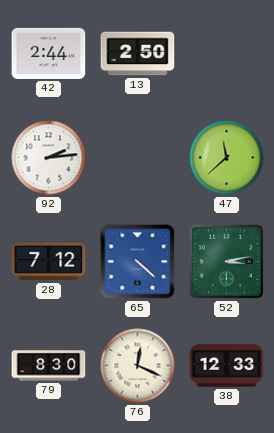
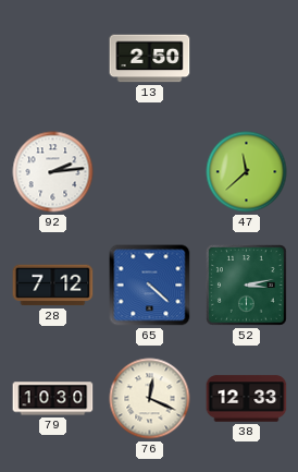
42: 2:44 -> none
79: 8:30 -> 10:30
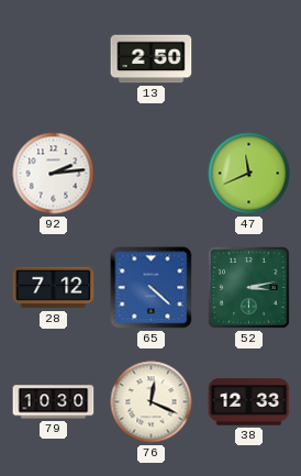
47: 11:38 -> 11:41
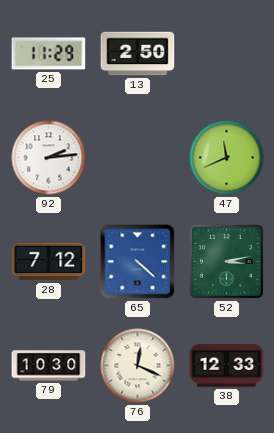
25: none -> 11:29
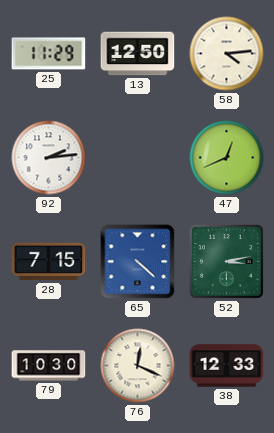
13: 2:50 -> 12:50
58: none -> 4:14
47: 11:41 -> 12:41
28: 7:12 -> 7:15
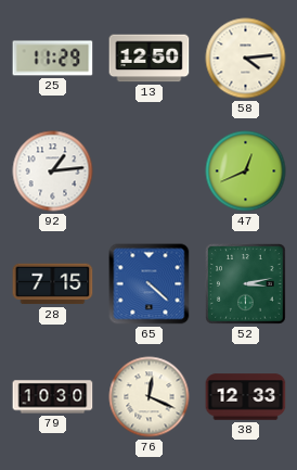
92: 2:14 -> 1:14
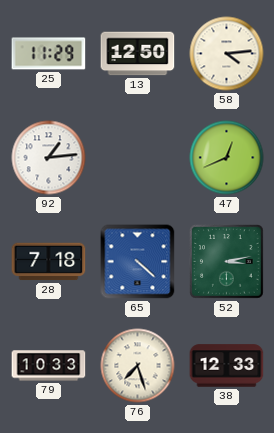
28: 7:15 -> 7:18
79: 10:30 -> 10:33
76: 12:19 -> 7:27
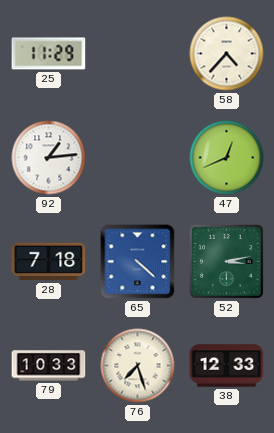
13: 12:50 -> none
58: 4:14 -> 4:37
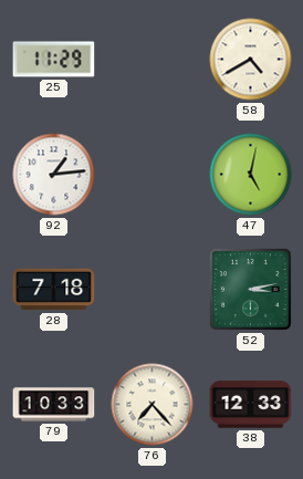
58: 4:37 -> 4:40
47: 12:41 -> 5:02
65: 4:22 -> none
76: 7:27 -> 7:23
